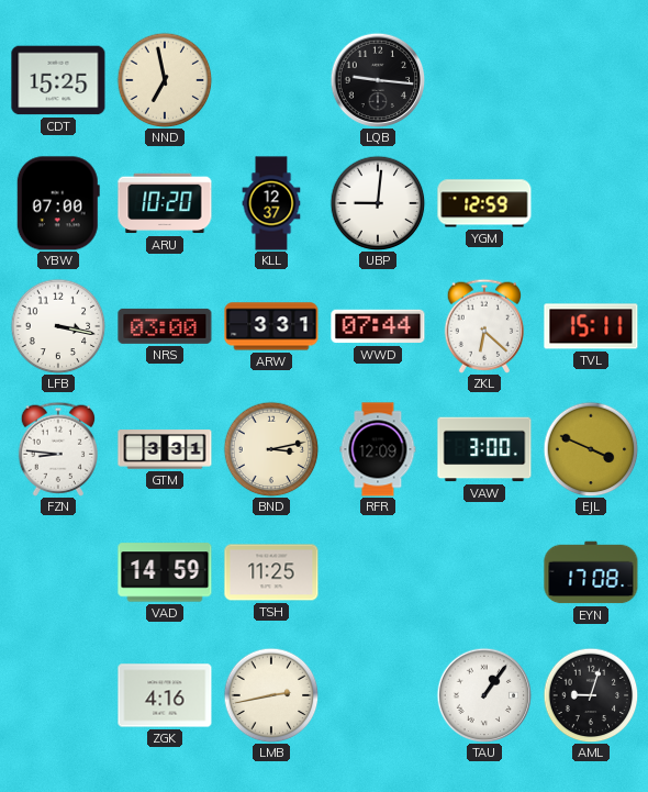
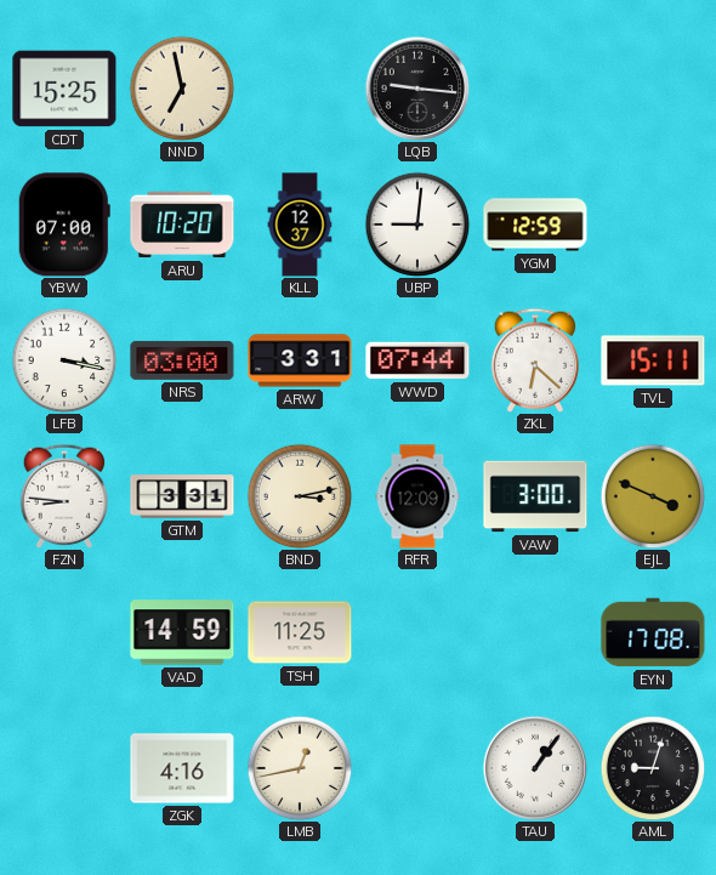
LMB: 2:43 -> 12:43
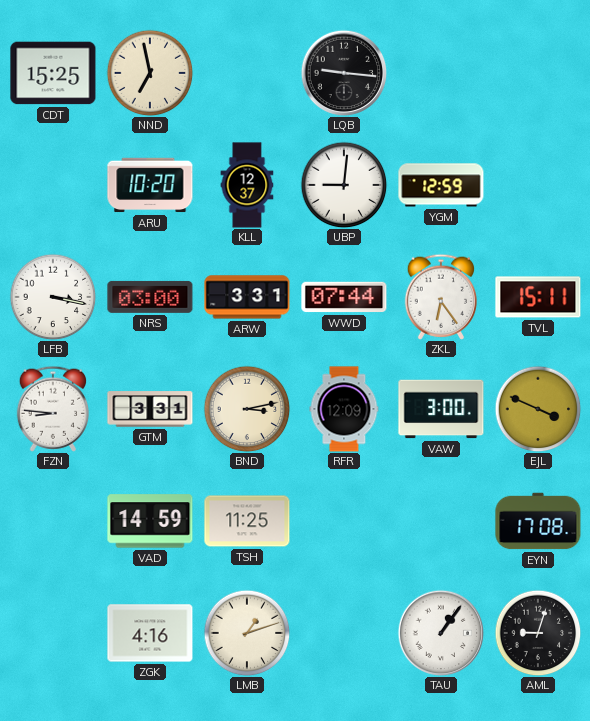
YBW: 07:00 -> none
ZKL: 6:22 -> 6:24
LMB: 12:43 -> 1:12
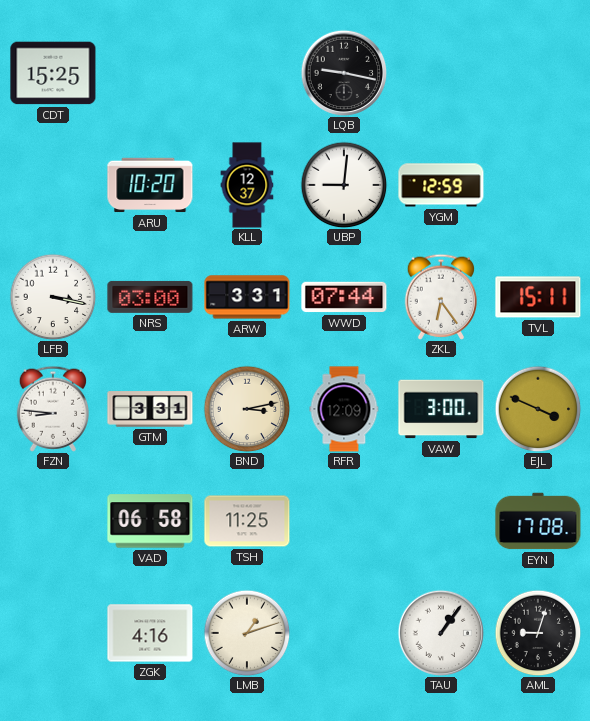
NND: 6:58 -> none
LQB: 9:16 -> 9:17
VAD: 14:59 -> 06:58
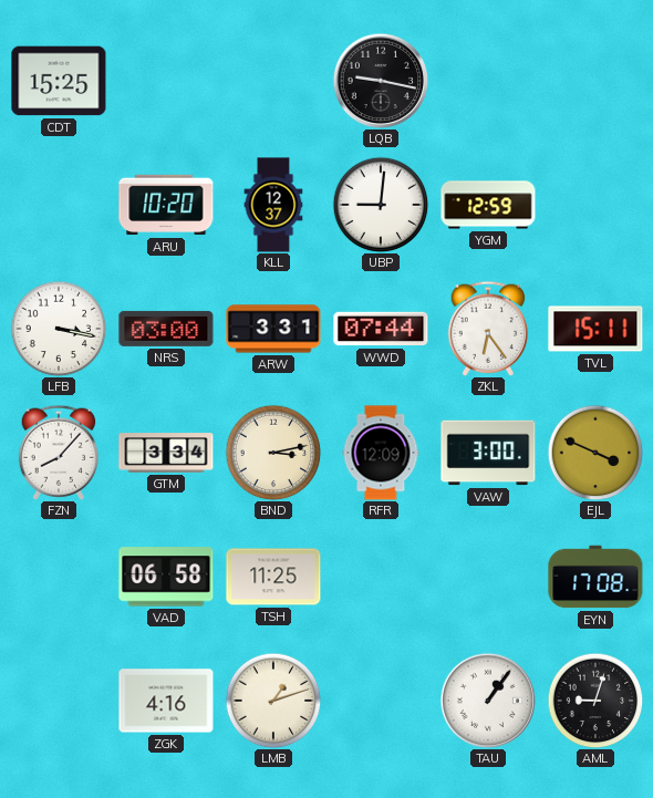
FZN: 8:46 -> 8:07
GTM: 3:31 -> 3:34
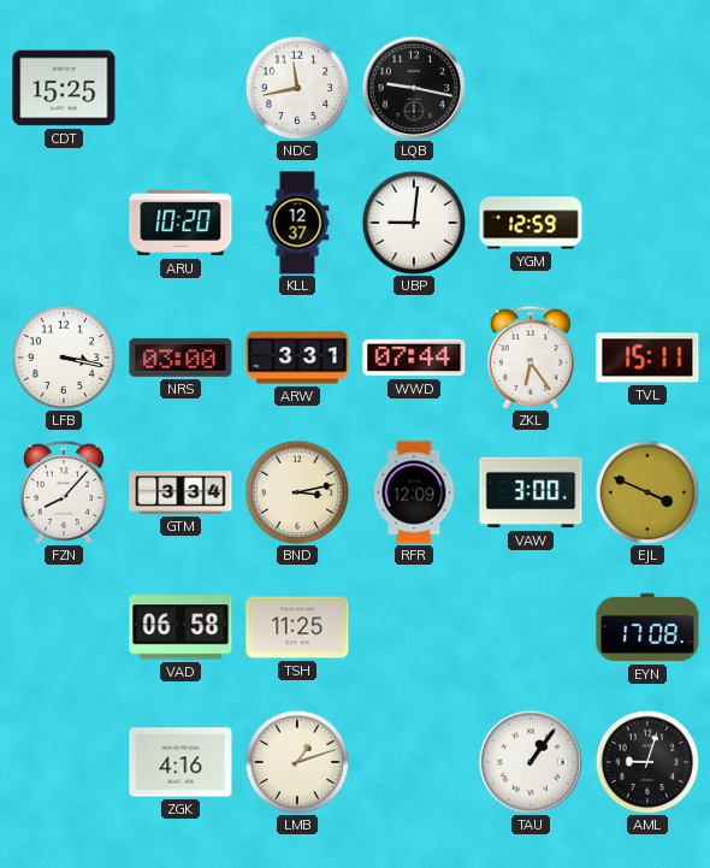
NDC: none -> 11:43
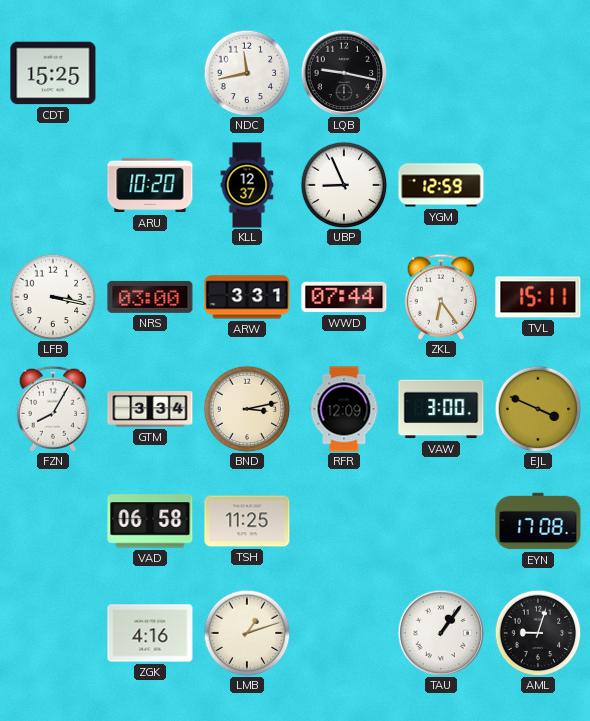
UBP: 9:01 -> 8:56
FZN: 8:07 -> 8:05
